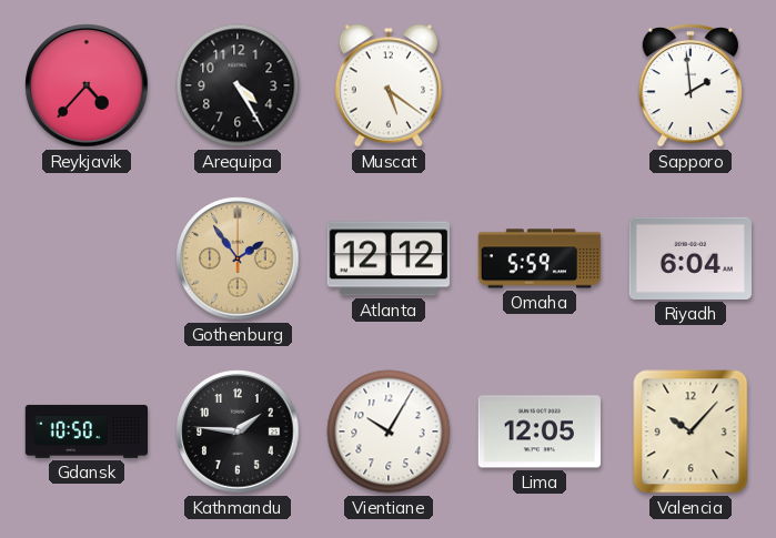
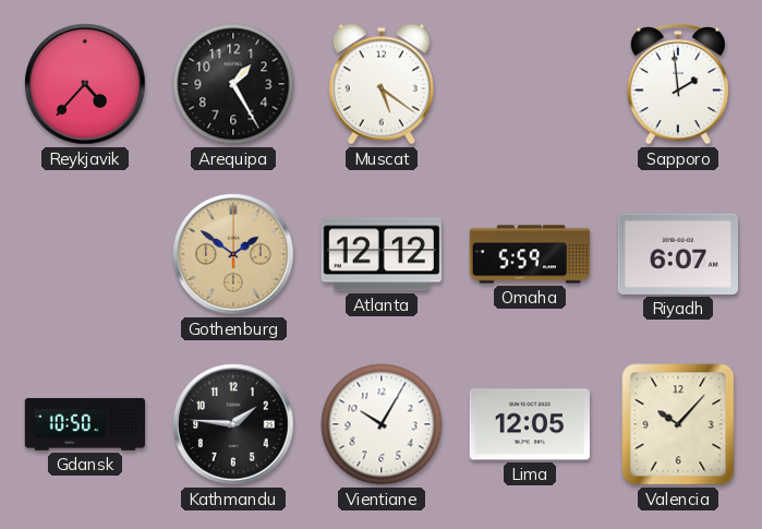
Arequipa: 4:25 -> 1:25
Gothenburg: 1:54 -> 1:51
Riyadh: 6:04 -> 6:07
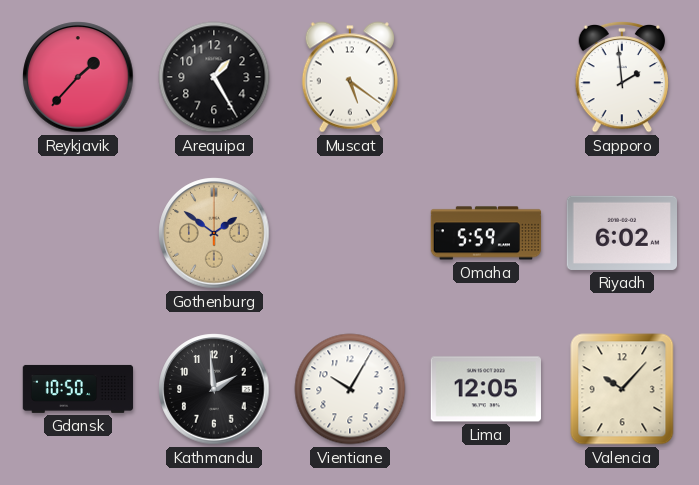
Reykjavik: 4:37 -> 1:37
Atlanta: 12:12 -> none
Riyadh: 6:07 -> 6:02
Kathmandu: 1:46 -> 1:59
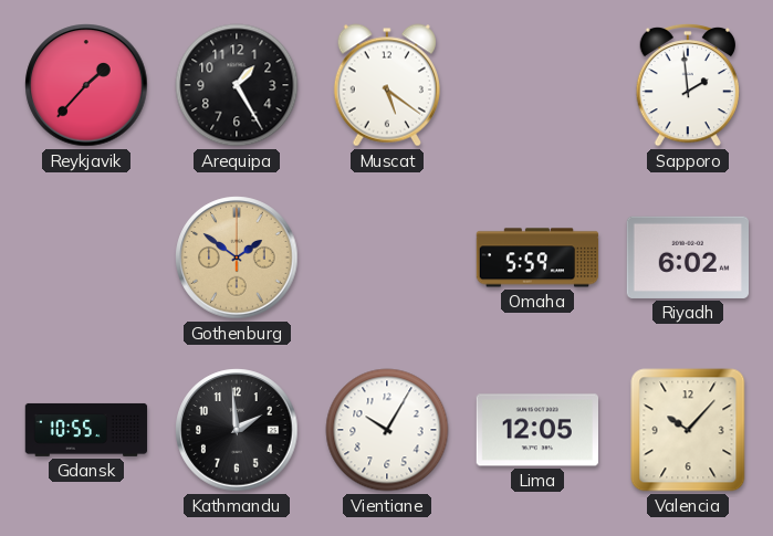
Gdansk: 10:50 -> 10:55
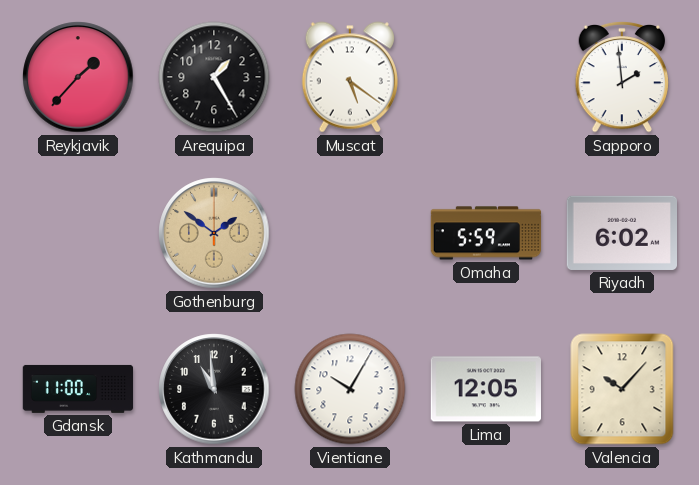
Gdansk: 10:55 -> 11:00
Kathmandu: 1:59 -> 10:59
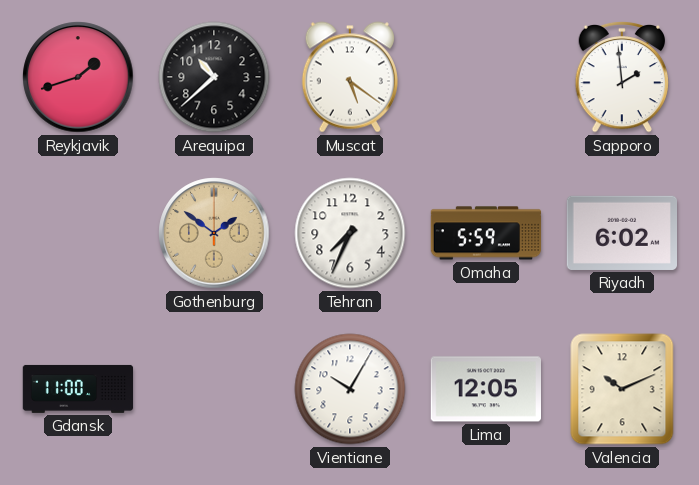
Reykjavik: 1:37 -> 1:42
Arequipa: 1:25 -> 10:38
Tehran: none -> 7:34
Kathmandu: 10:59 -> none
Valencia: 10:07 -> 10:11
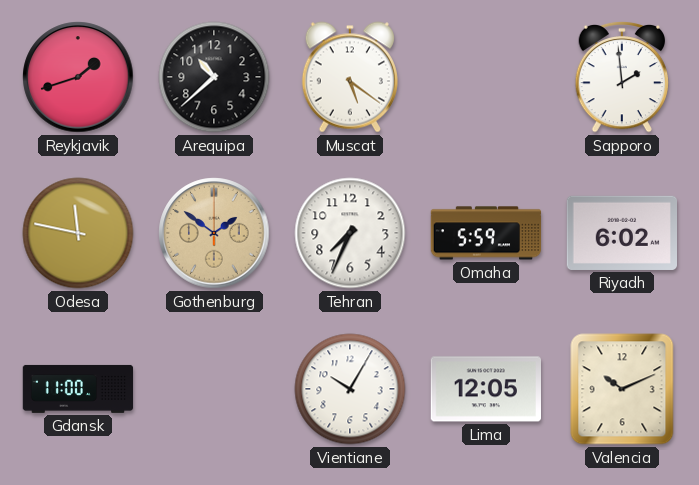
Odesa: none -> 11:47
